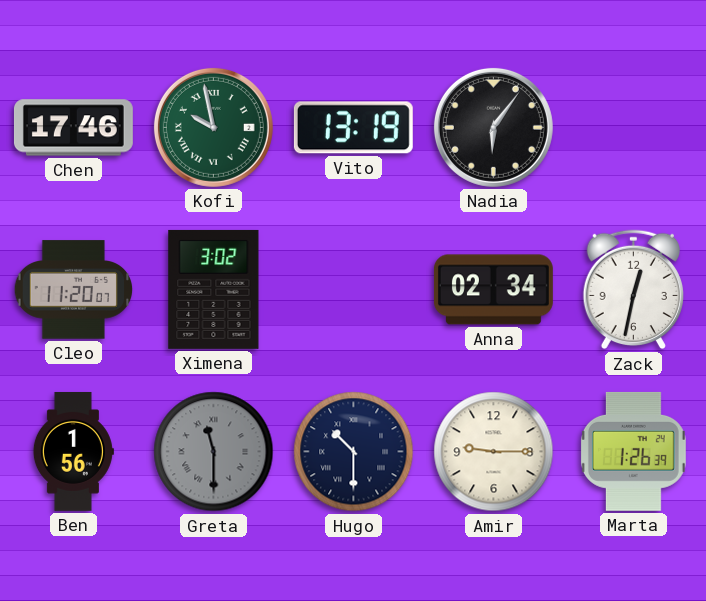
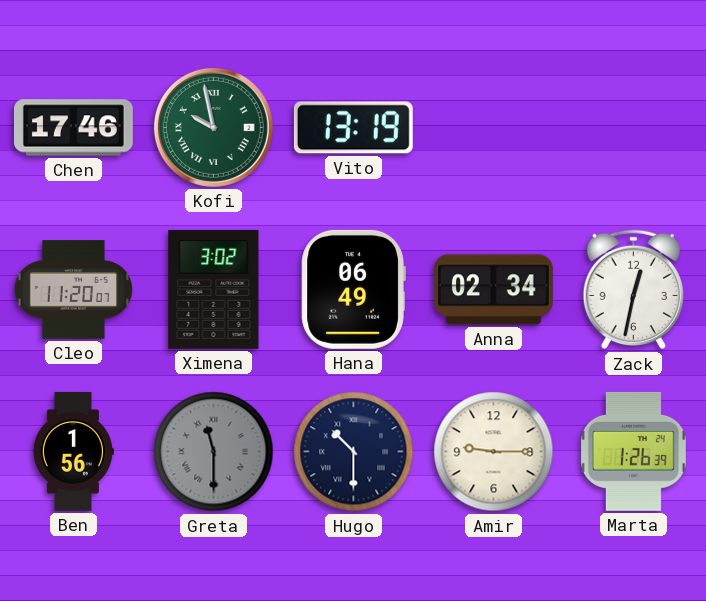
Nadia: 6:06 -> none
Hana: none -> 06:49
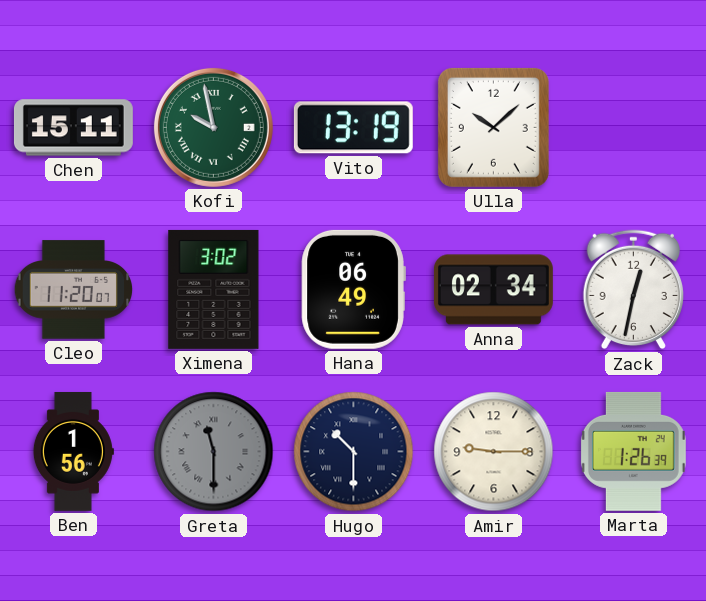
Chen: 17:46 -> 15:11
Ulla: none -> 10:08
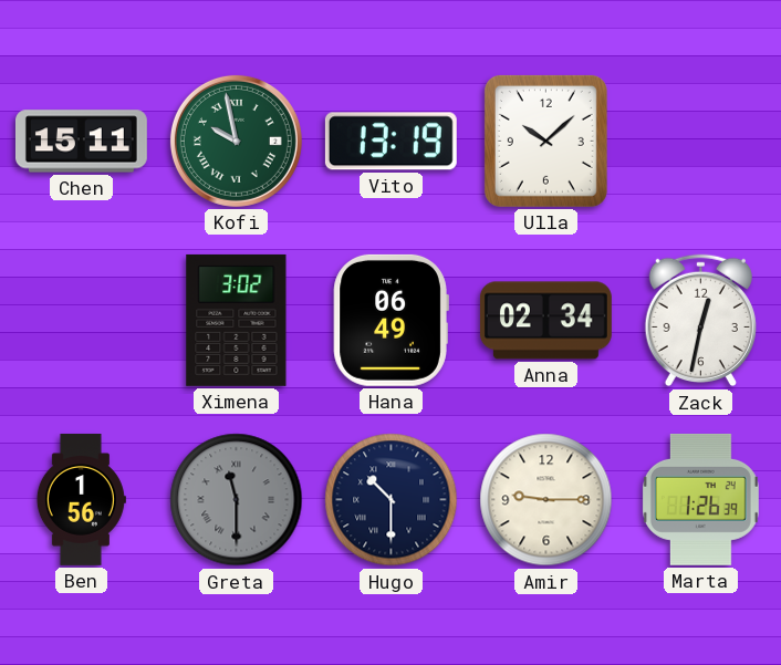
Cleo: 11:20 -> none
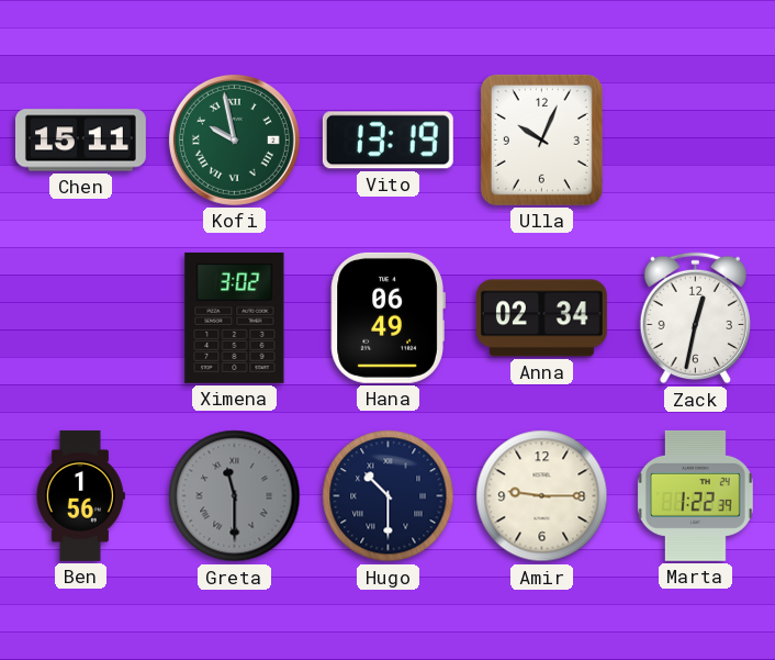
Ulla: 10:08 -> 10:04
Marta: 1:26 -> 1:22
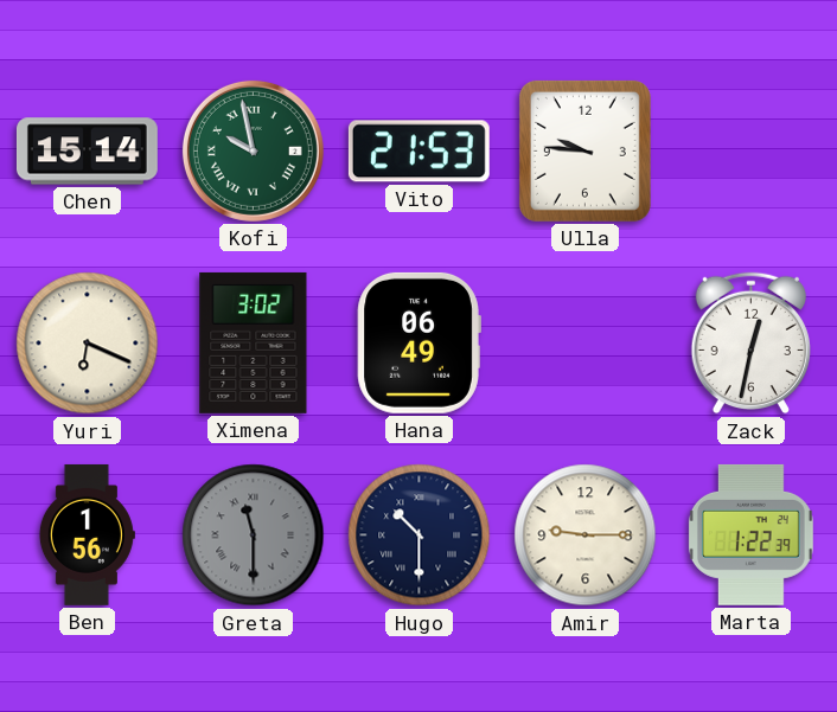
Chen: 15:11 -> 15:14
Vito: 13:19 -> 21:53
Ulla: 10:04 -> 9:46
Yuri: none -> 6:19
Anna: 02:34 -> none
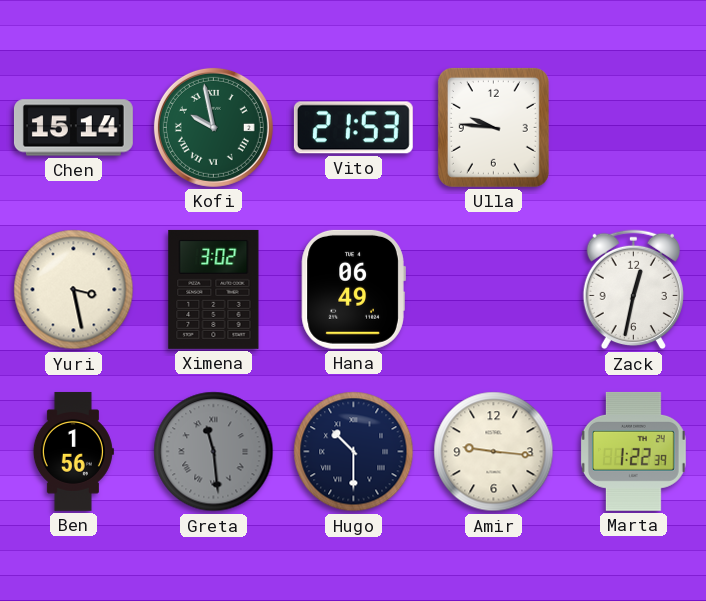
Yuri: 6:19 -> 3:28
Greta: 11:30 -> 11:29
Amir: 9:15 -> 9:16
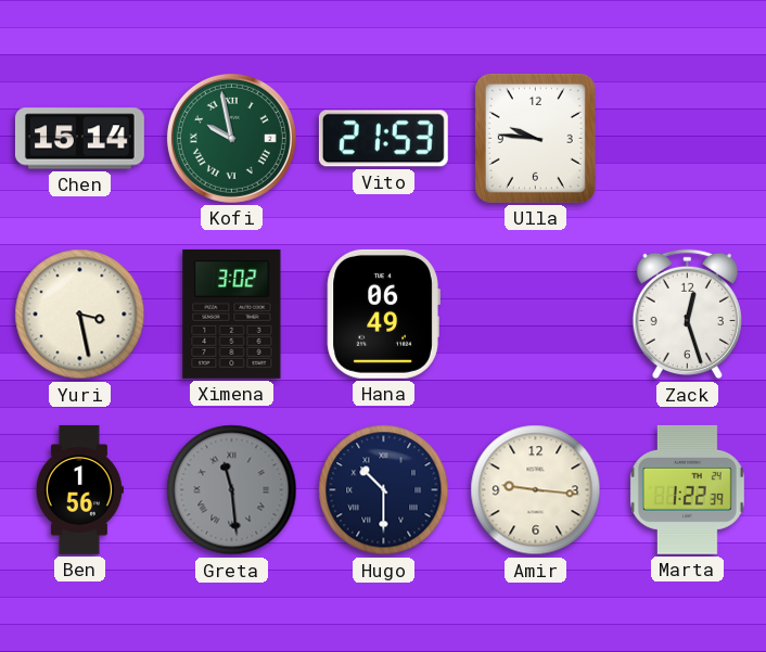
Zack: 12:32 -> 12:27
